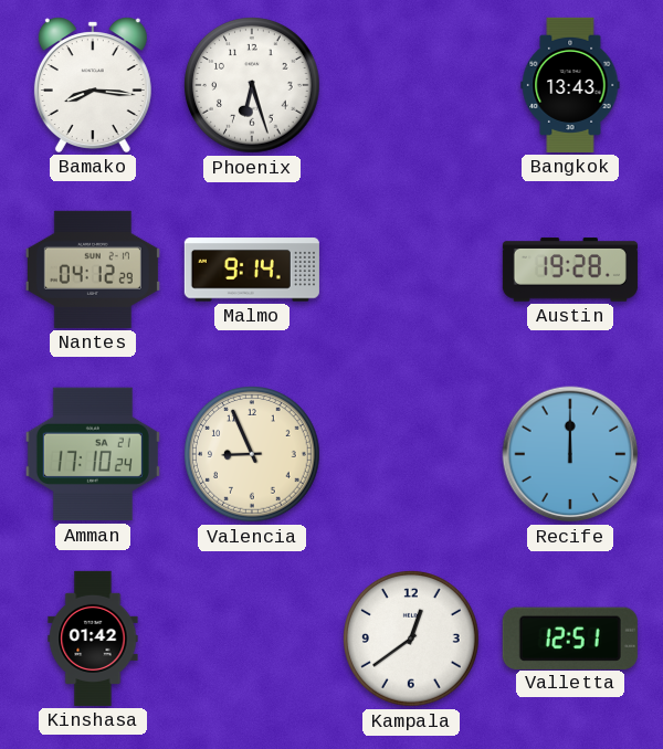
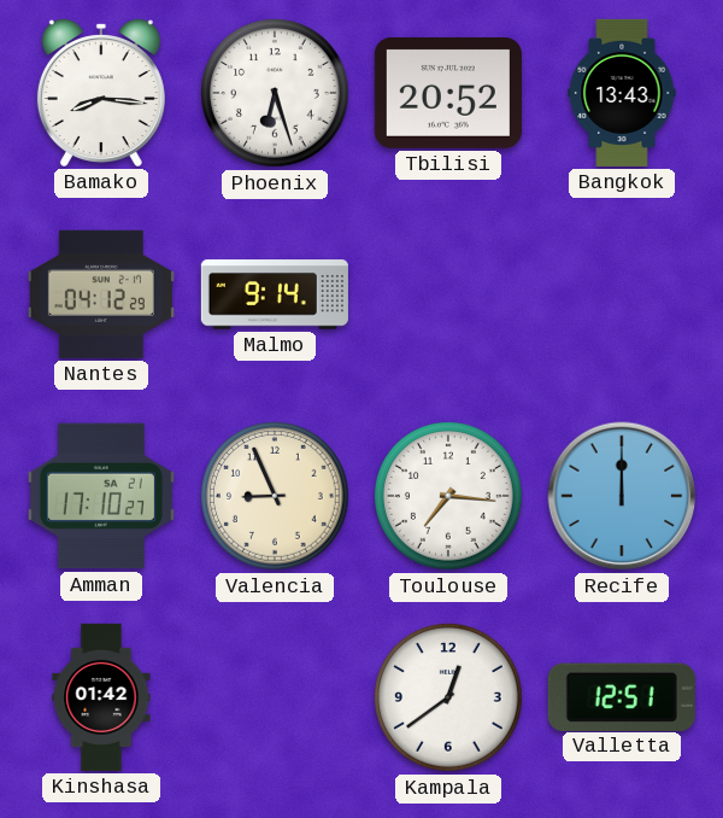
Tbilisi: none -> 20:52
Austin: 19:28 -> none
Amman: 17:10:24 -> 17:10:27
Toulouse: none -> 7:16
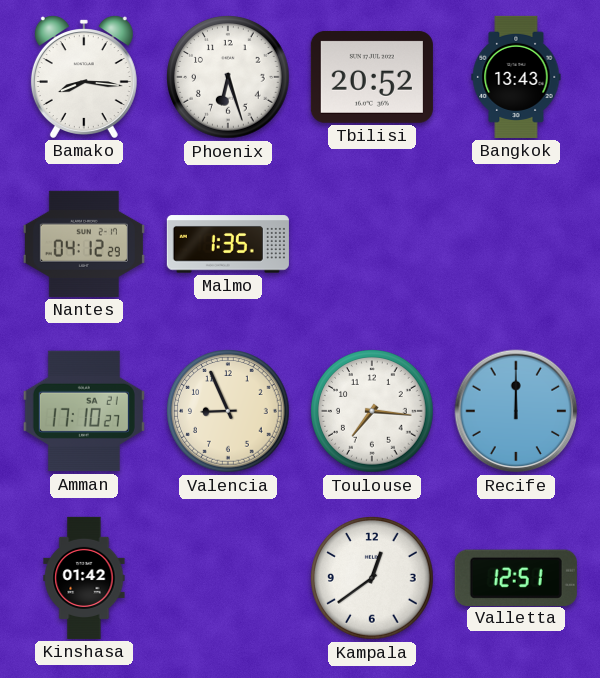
Malmo: 9:14 -> 1:35
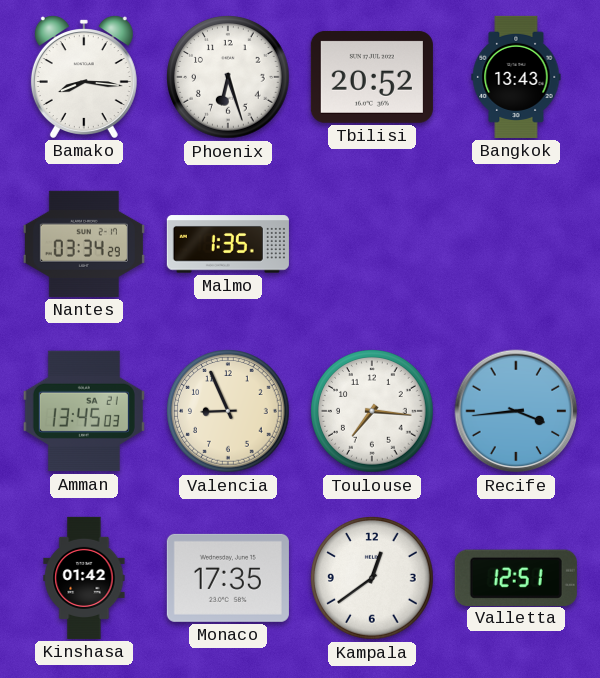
Nantes: 04:12 -> 03:34
Amman: 17:10 -> 13:45
Recife: 12:00 -> 3:44
Monaco: none -> 17:35
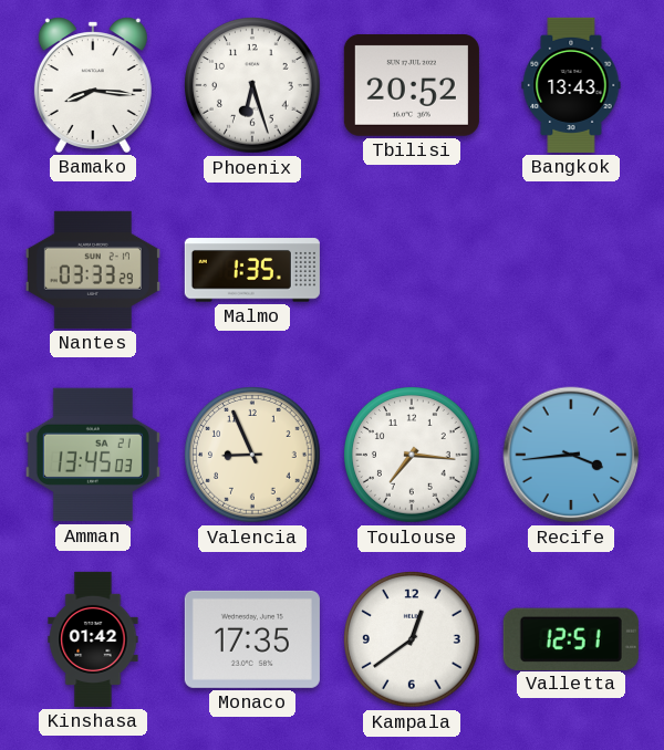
Nantes: 03:34 -> 03:33
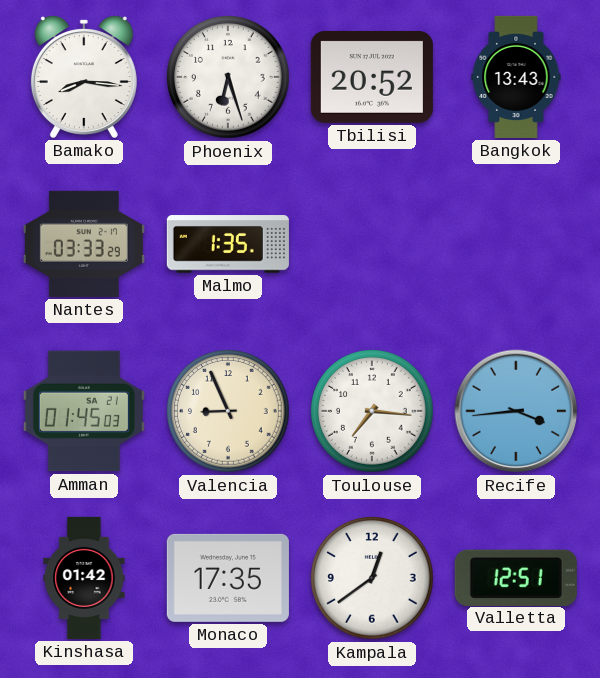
Amman: 13:45 -> 01:45
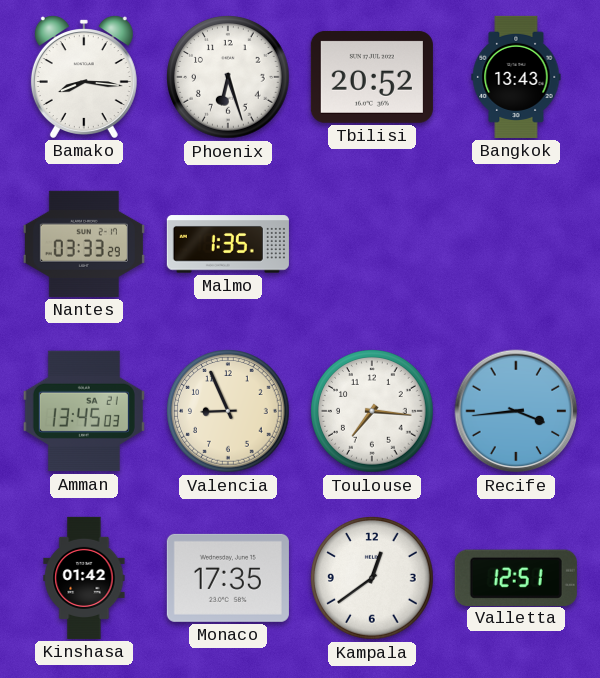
Amman: 01:45 -> 13:45
